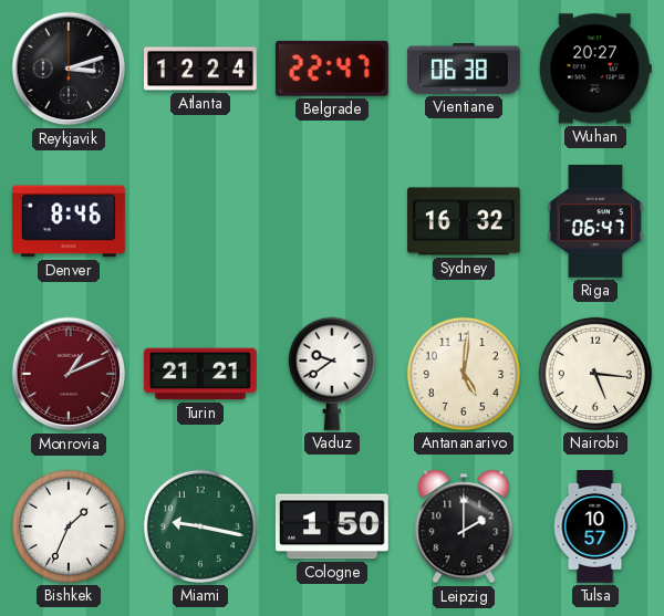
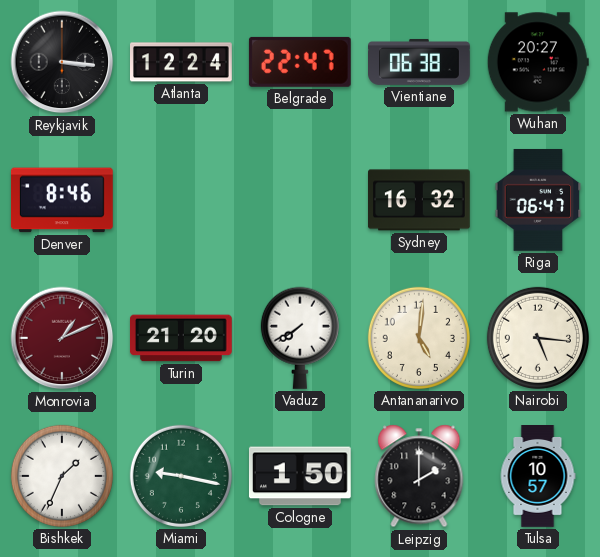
Reykjavik: 3:12 -> 3:16
Turin: 21:21 -> 21:20
Vaduz: 9:39 -> 7:39
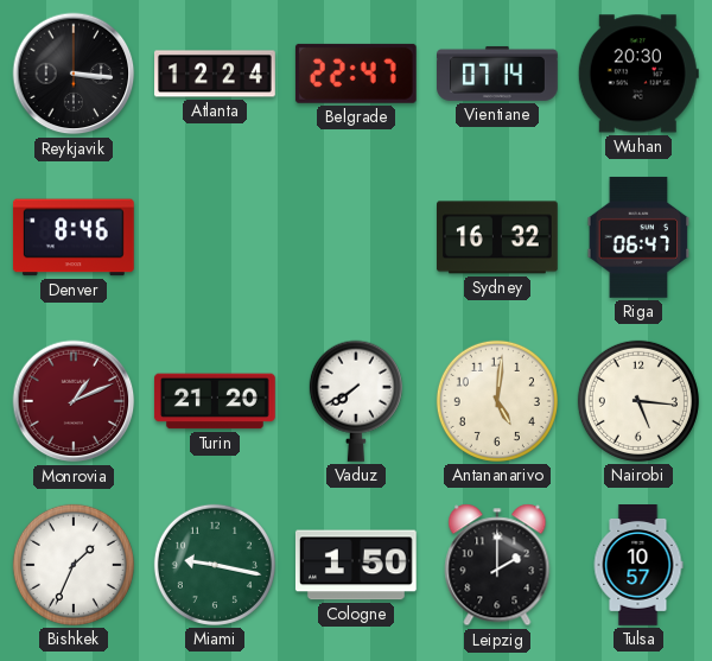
Vientiane: 06:38 -> 07:14
Wuhan: 20:27 -> 20:30
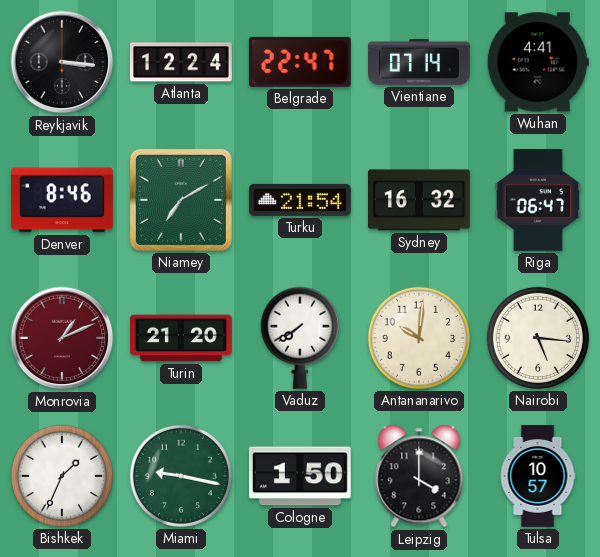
Wuhan: 20:30 -> 4:41
Niamey: none -> 7:10
Turku: none -> 21:54
Antananarivo: 5:01 -> 10:01
Leipzig: 2:00 -> 4:00
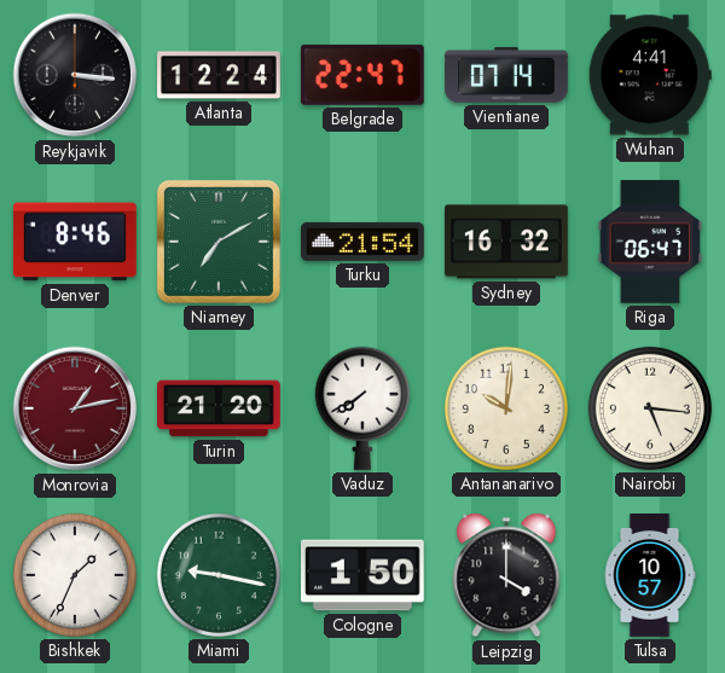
Monrovia: 1:11 -> 1:13
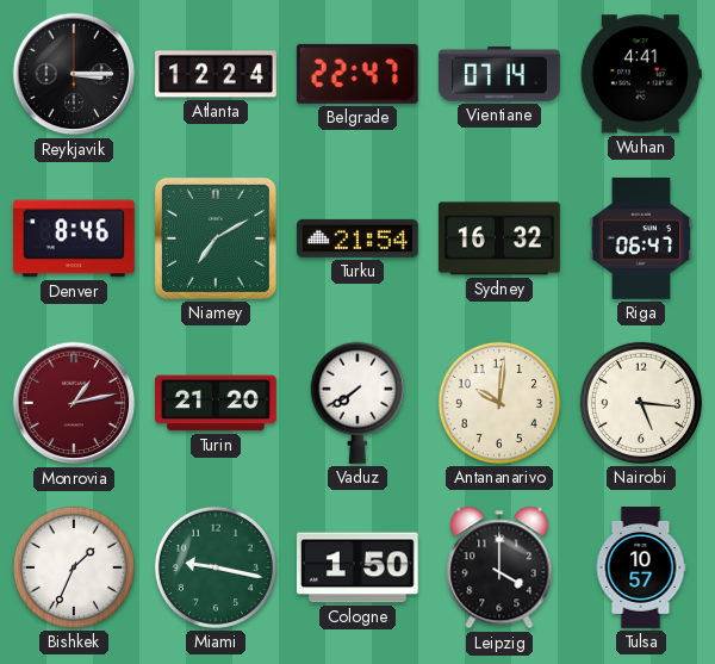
Reykjavik: 3:16 -> 3:15
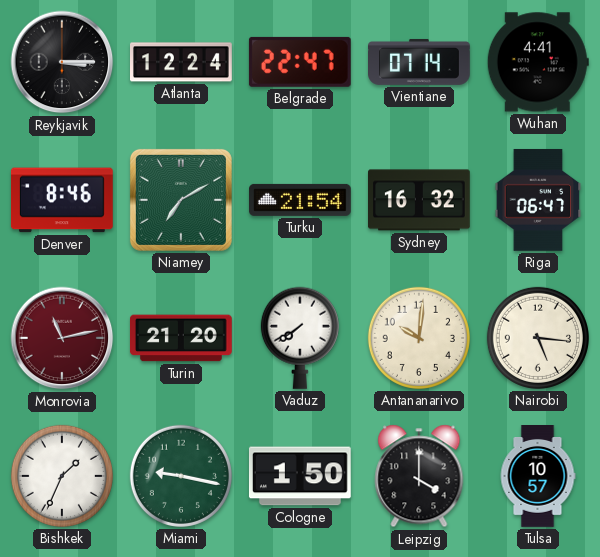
Monrovia: 1:13 -> 11:13
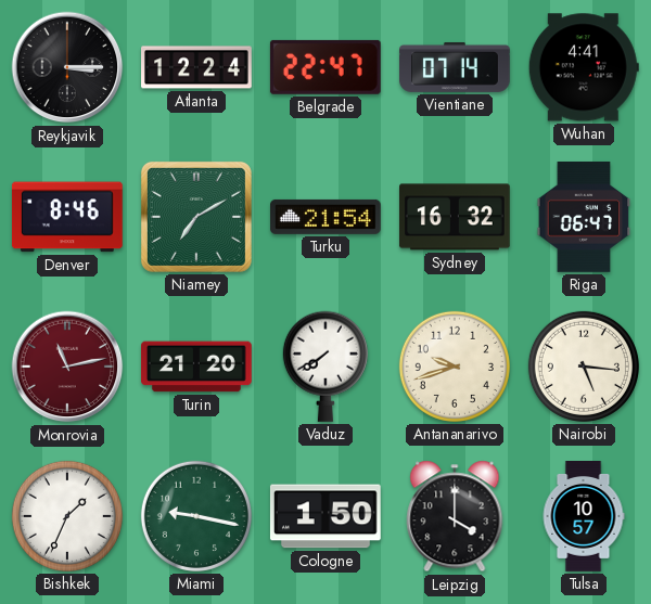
Antananarivo: 10:01 -> 9:42
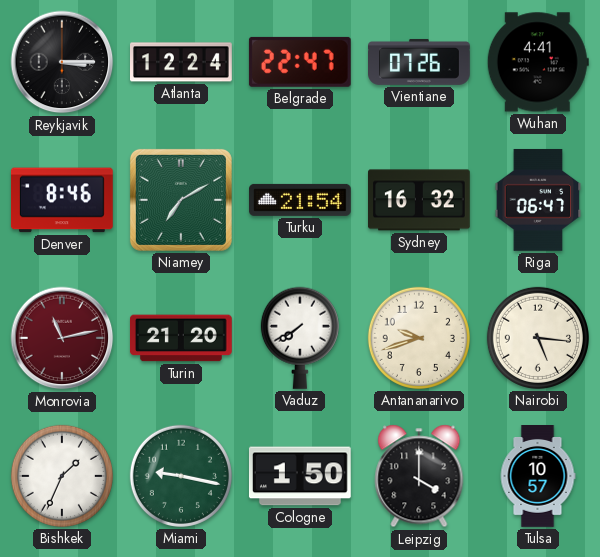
Vientiane: 07:14 -> 07:26
